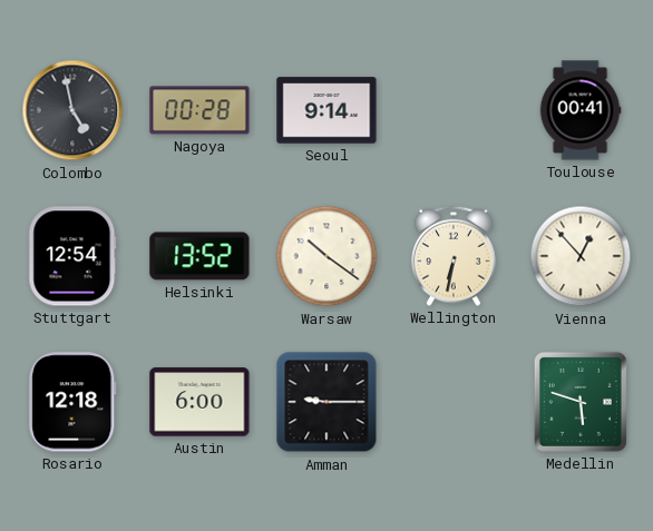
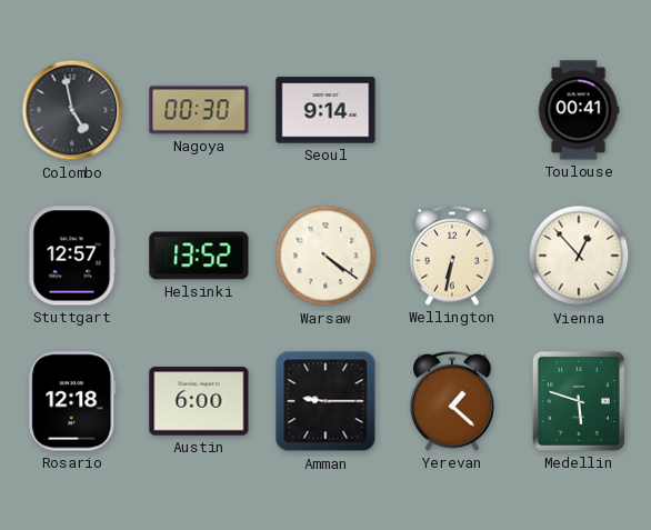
Nagoya: 00:28 -> 00:30
Stuttgart: 12:54 -> 12:57
Warsaw: 10:21 -> 4:21
Yerevan: none -> 1:22
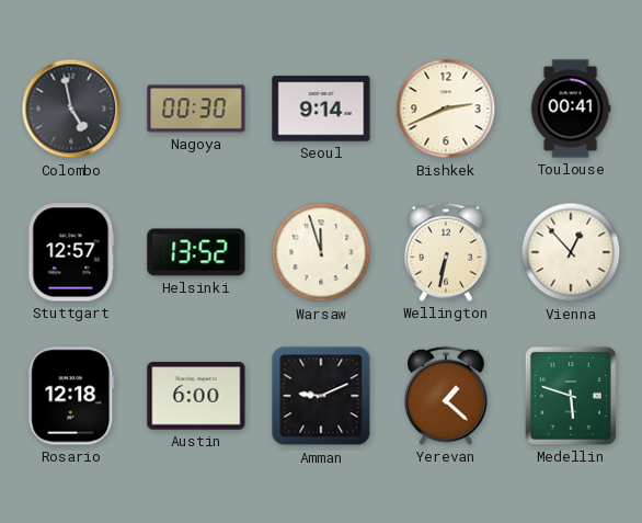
Bishkek: none -> 2:41
Warsaw: 4:21 -> 11:57
Amman: 9:15 -> 9:11
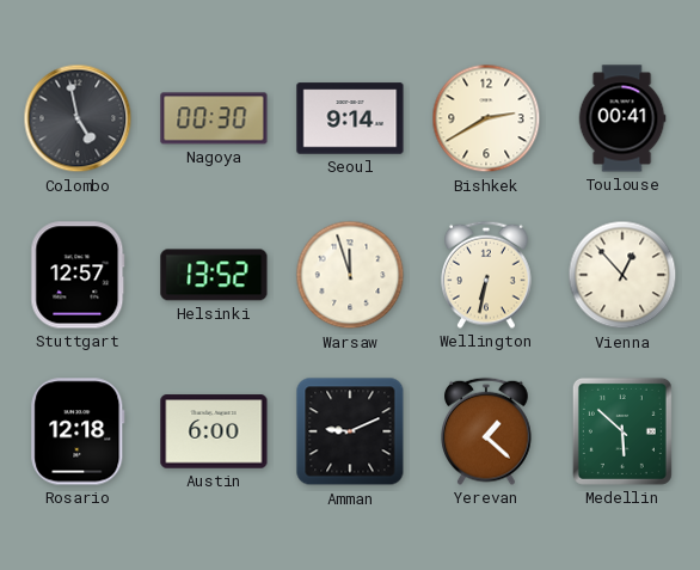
Bishkek: 2:41 -> 2:40
Medellin: 5:48 -> 5:52
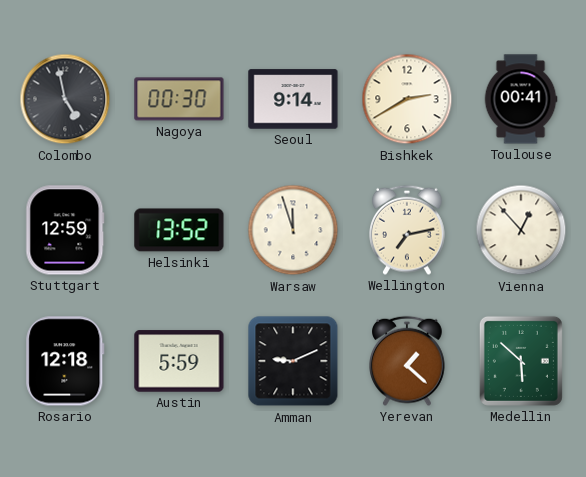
Stuttgart: 12:57 -> 12:59
Wellington: 6:32 -> 7:13
Austin: 6:00 -> 5:59
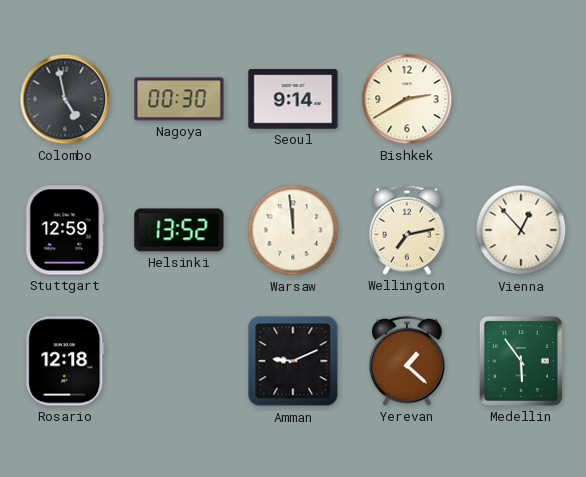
Toulouse: 00:41 -> none
Warsaw: 11:57 -> 11:59
Austin: 5:59 -> none
Medellin: 5:52 -> 5:54
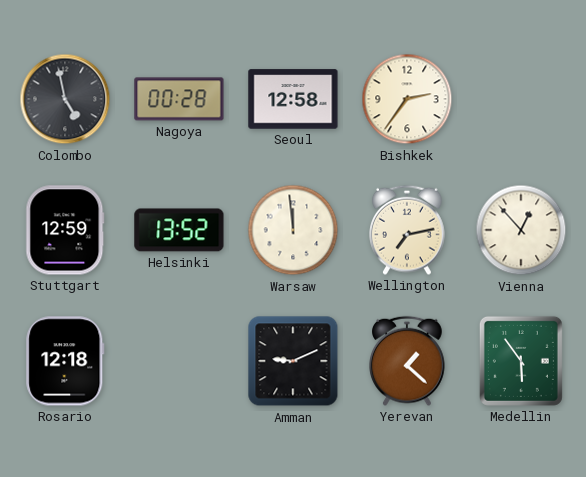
Nagoya: 00:30 -> 00:28
Seoul: 9:14 -> 12:58
Bishkek: 2:40 -> 2:36
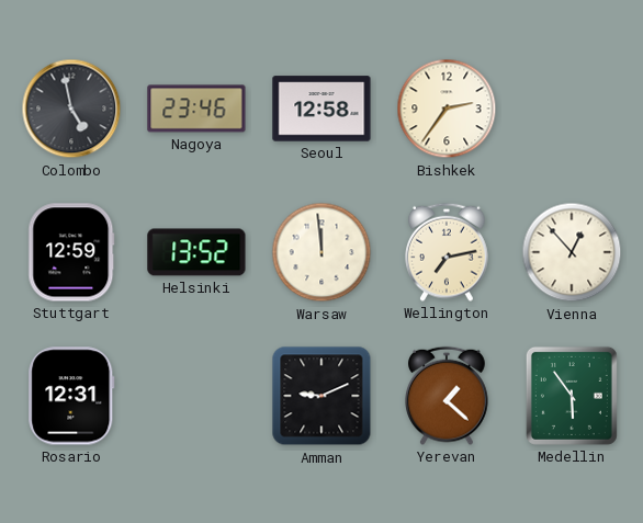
Nagoya: 00:28 -> 23:46
Rosario: 12:18 -> 12:31
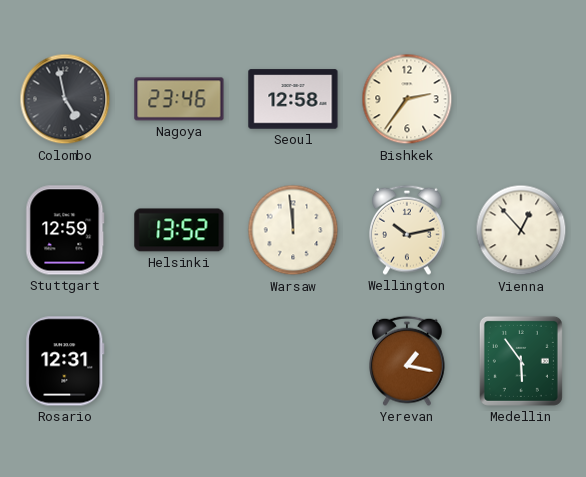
Wellington: 7:13 -> 10:13
Amman: 9:11 -> none
Yerevan: 1:22 -> 1:17
